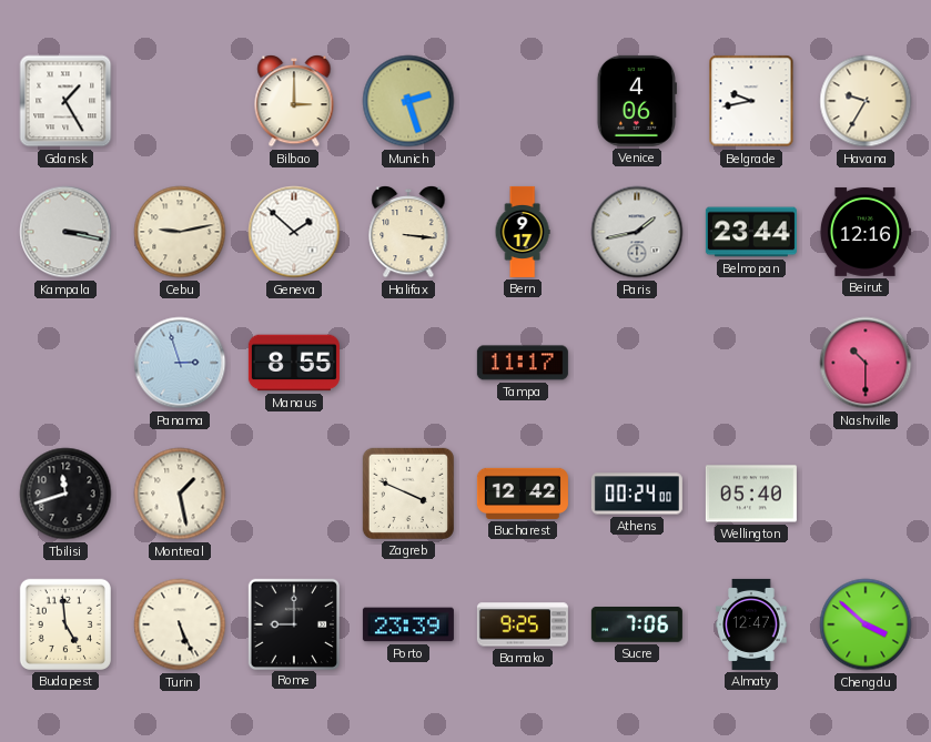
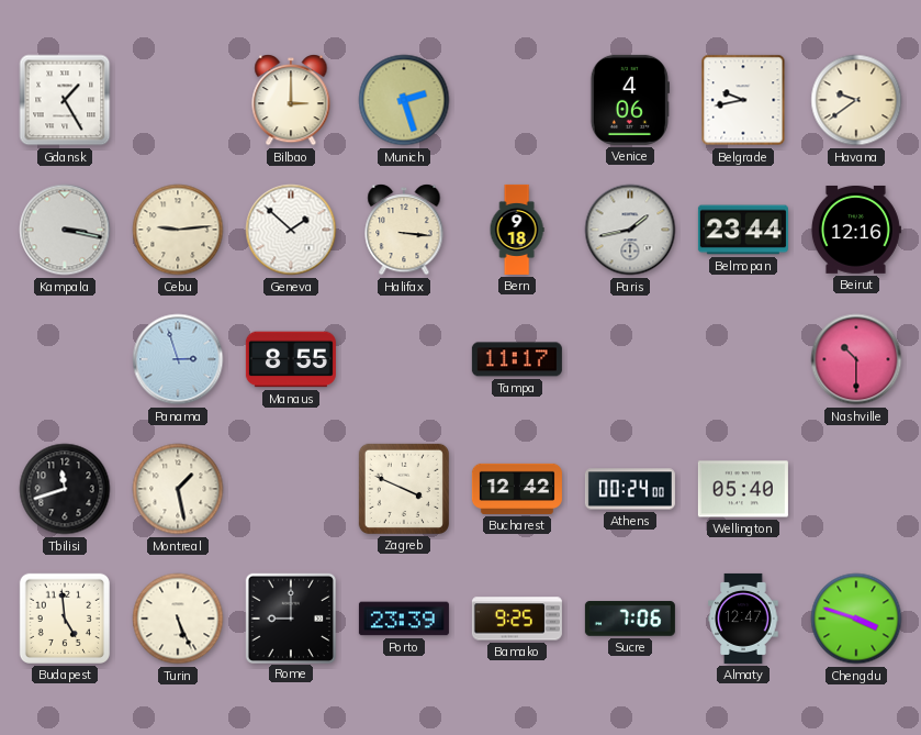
Havana: 9:35 -> 9:39
Cebu: 9:13 -> 9:14
Bern: 9:17 -> 9:18
Chengdu: 3:52 -> 3:48
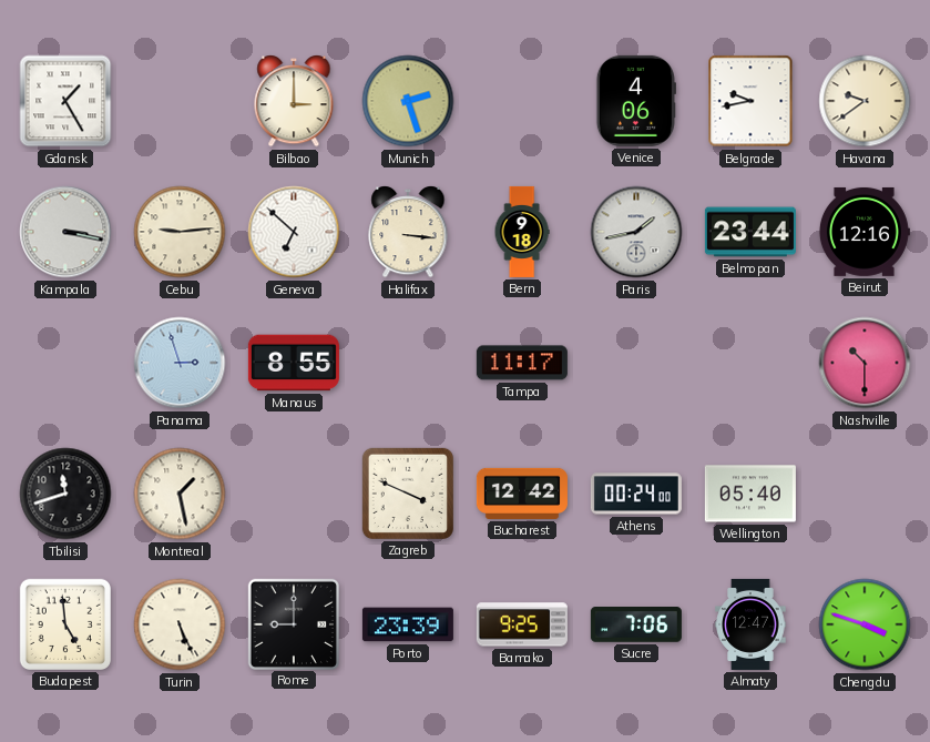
Geneva: 1:52 -> 6:52
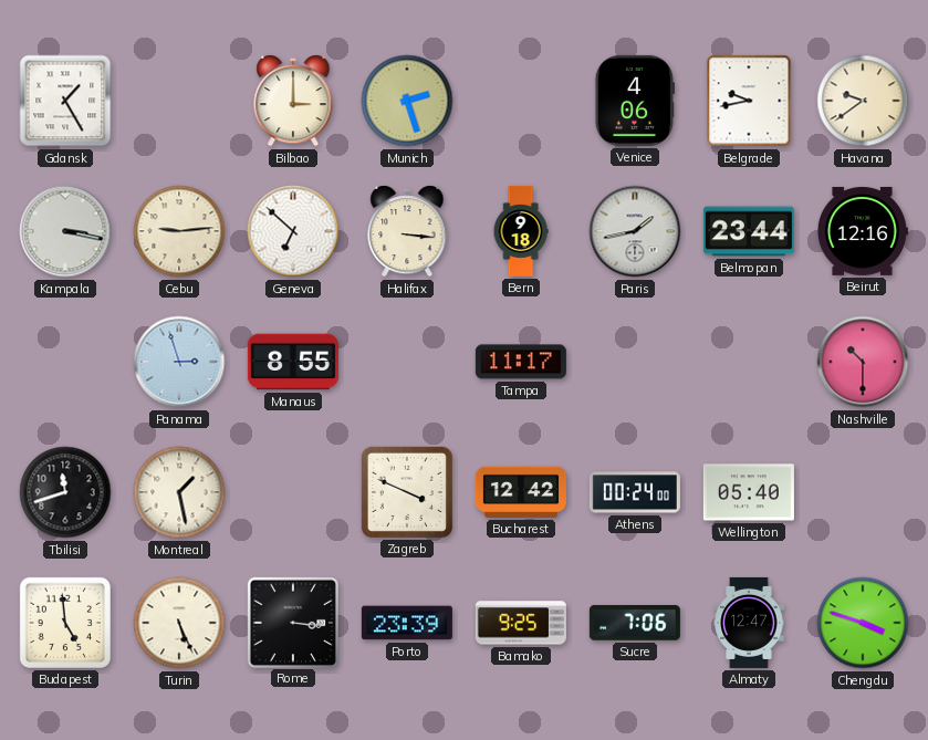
Rome: 9:00 -> 3:16
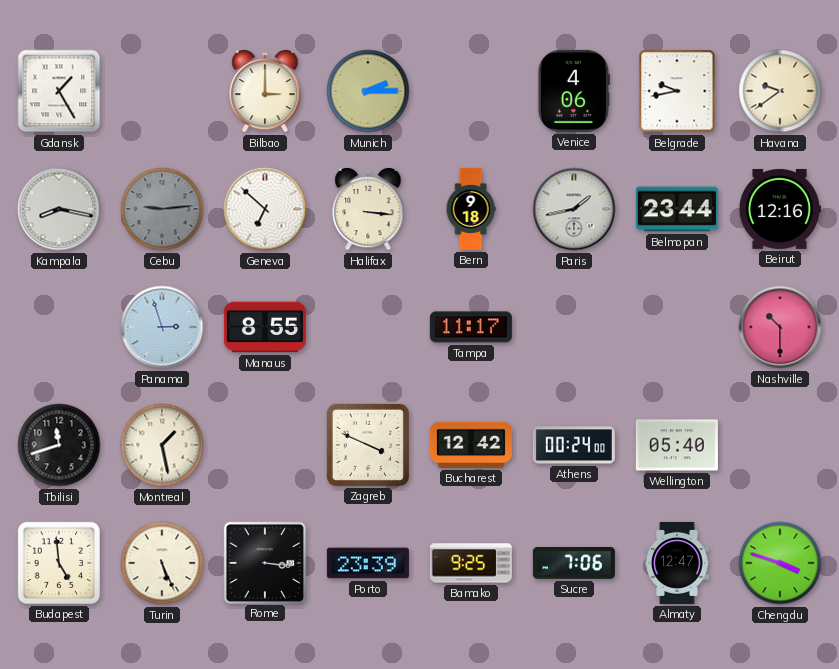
Munich: 2:27 -> 2:15
Kampala: 3:17 -> 8:17
Cebu dial: cream -> grey
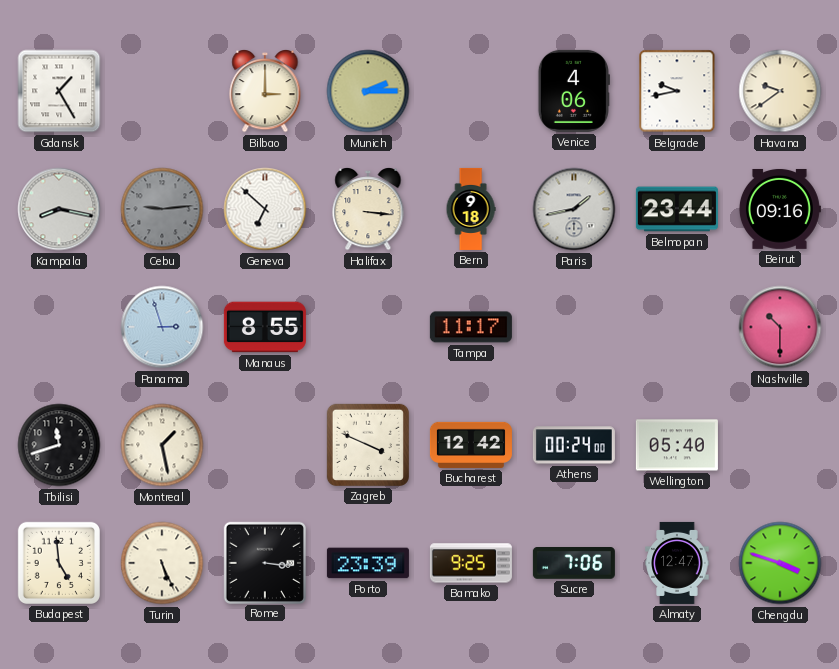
Beirut: 12:16 -> 09:16
